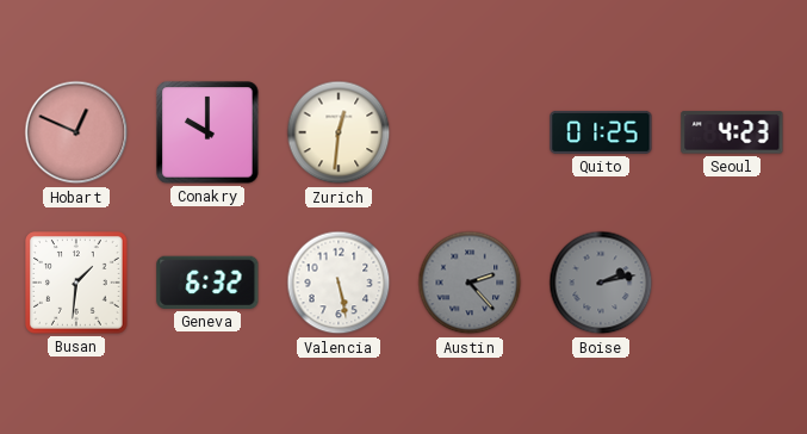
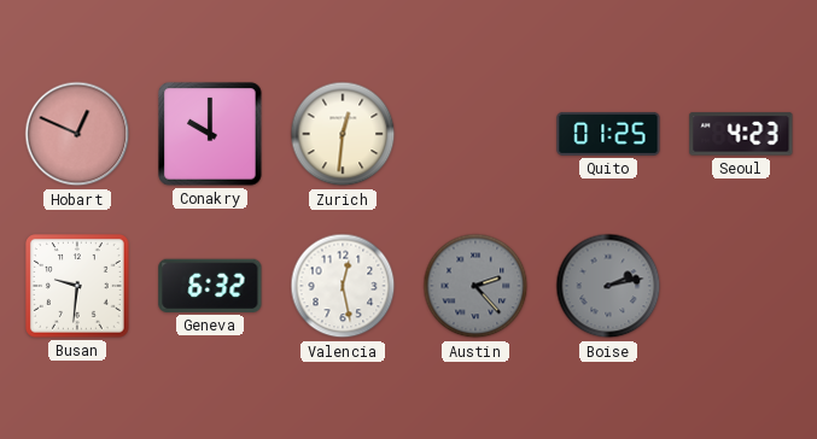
Busan: 1:31 -> 9:31
Valencia: 5:28 -> 12:28
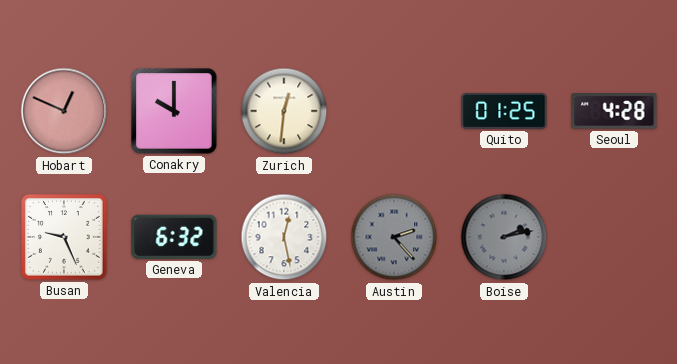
Seoul: 4:23 -> 4:28
Busan: 9:31 -> 9:26
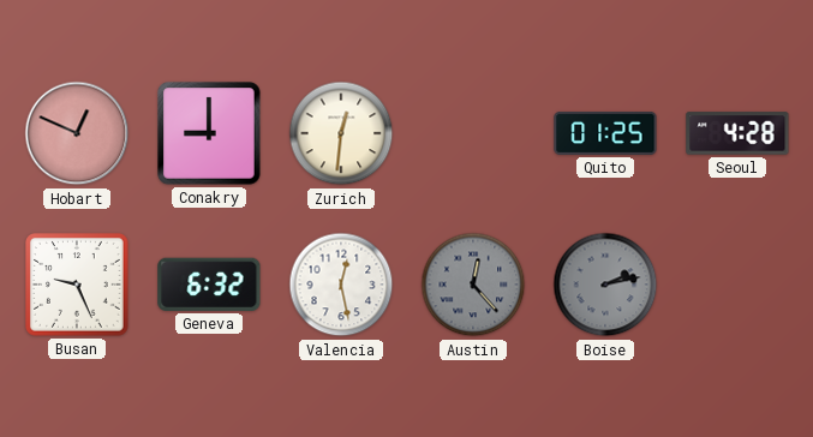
Conakry: 10:00 -> 9:00
Austin: 2:23 -> 12:23
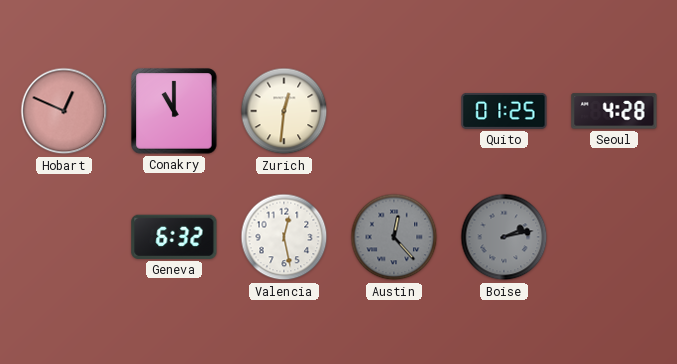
Conakry: 9:00 -> 11:00
Busan: 9:26 -> none
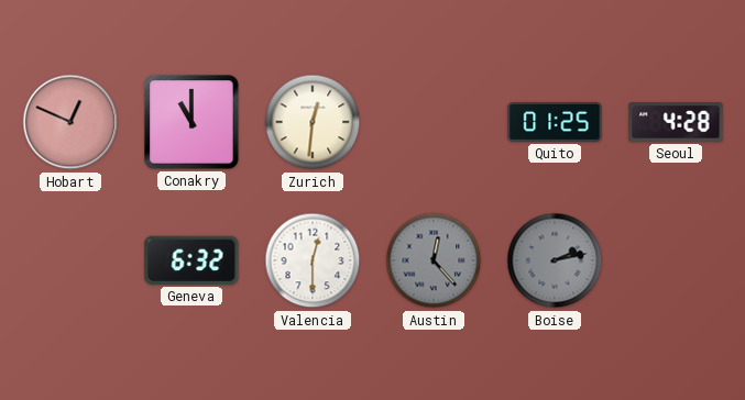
Valencia: 12:28 -> 12:30
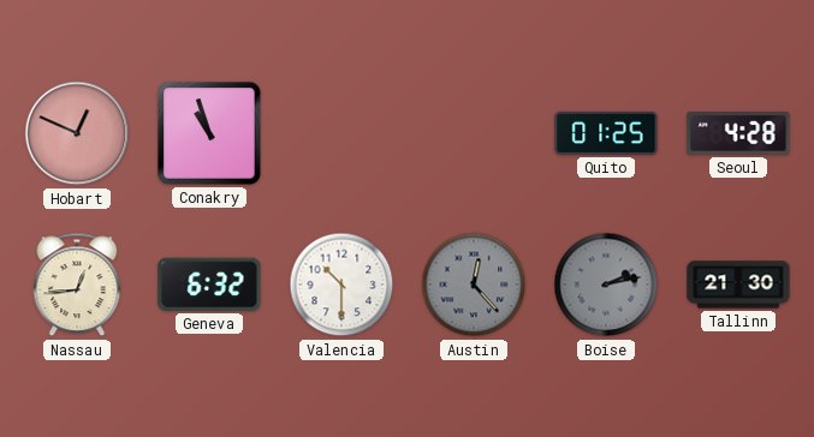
Conakry: 11:00 -> 10:57
Zurich: 12:31 -> none
Nassau: none -> 12:44
Valencia: 12:30 -> 10:30
Tallinn: none -> 21:30
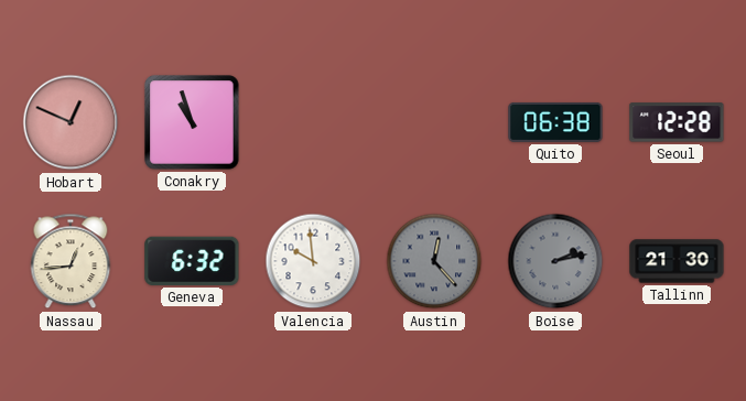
Quito: 01:25 -> 06:38
Seoul: 4:28 -> 12:28
Valencia: 10:30 -> 9:59
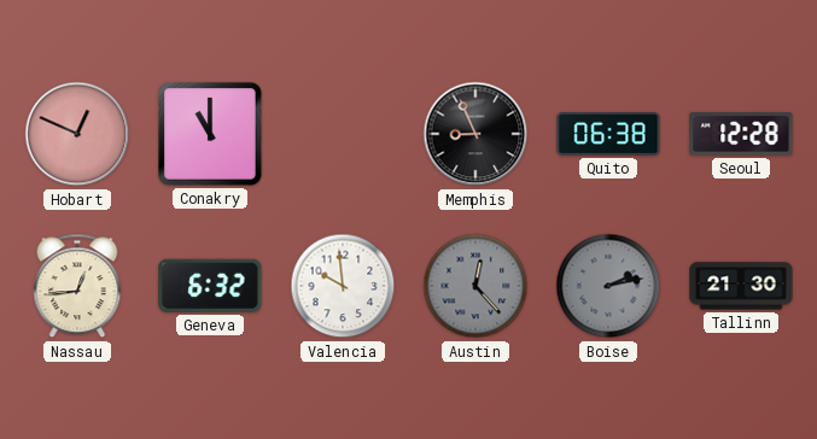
Conakry: 10:57 -> 11:00
Memphis: none -> 8:56
